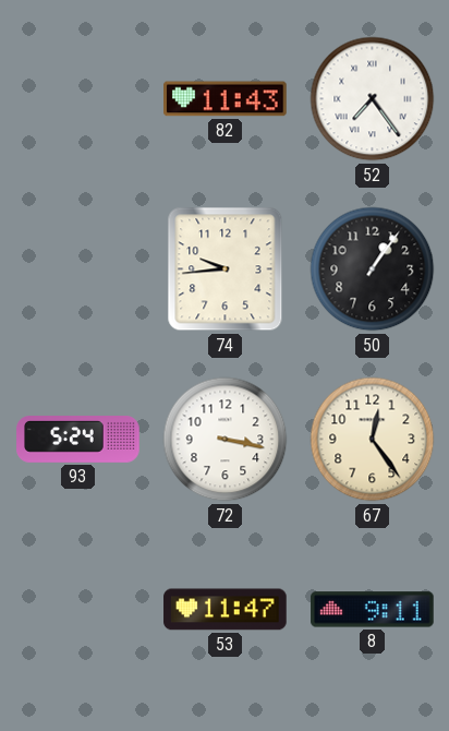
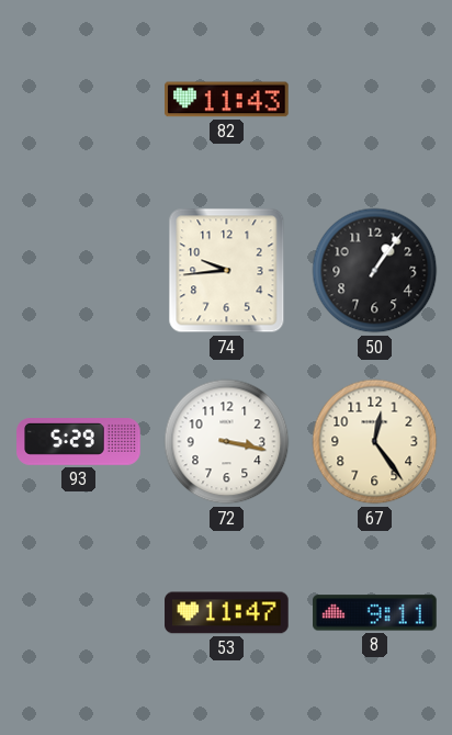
52: 7:24 -> none
93: 5:24 -> 5:29
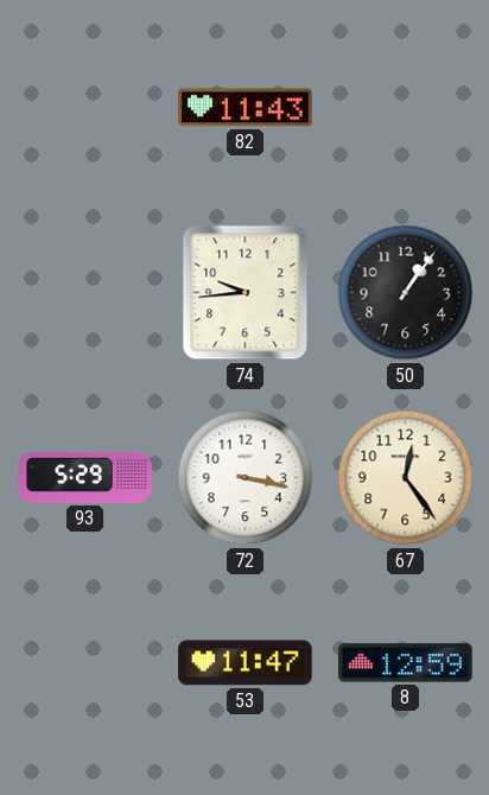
8: 9:11 -> 12:59
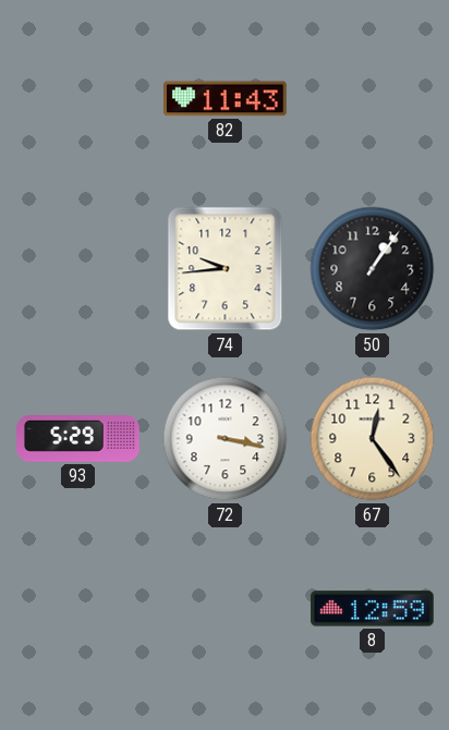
53: 11:47 -> none
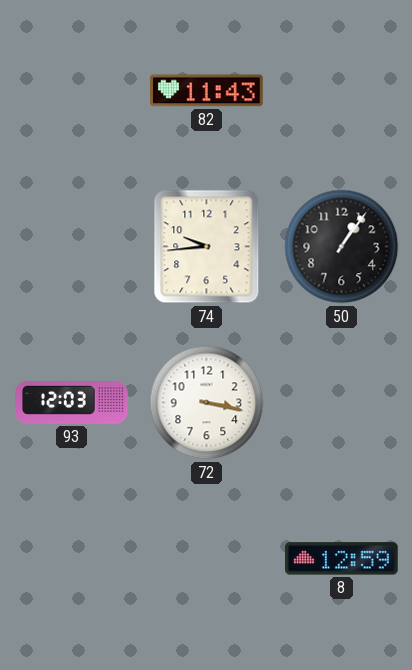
93: 5:29 -> 12:03
67: 12:24 -> none
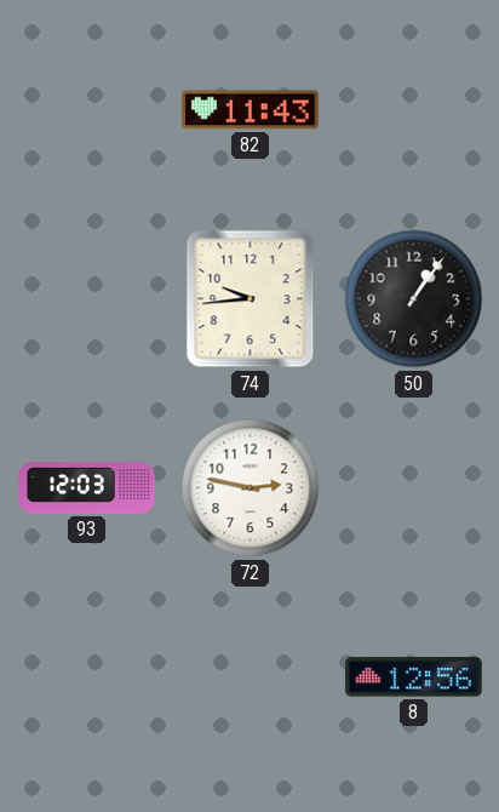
72: 3:17 -> 2:47
8: 12:59 -> 12:56
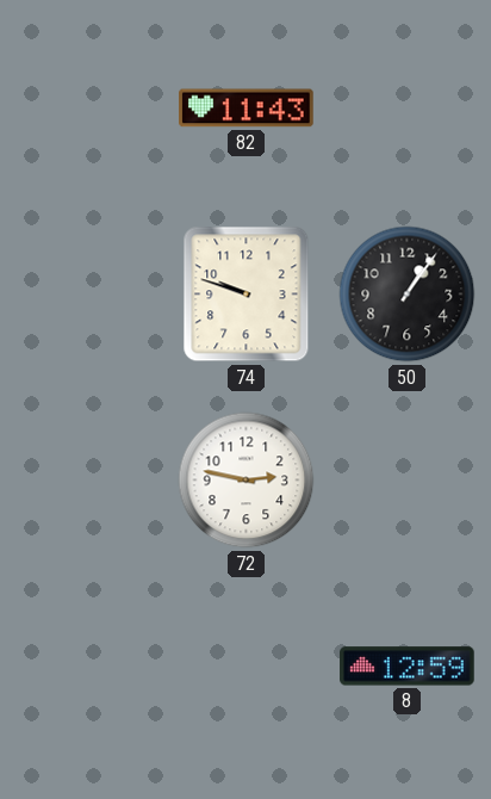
74: 9:44 -> 9:48
93: 12:03 -> none
8: 12:56 -> 12:59
